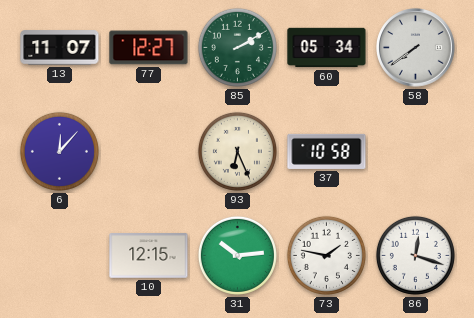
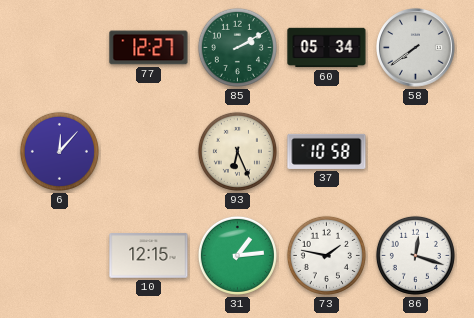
13: 11:07 -> none
31: 10:14 -> 1:14
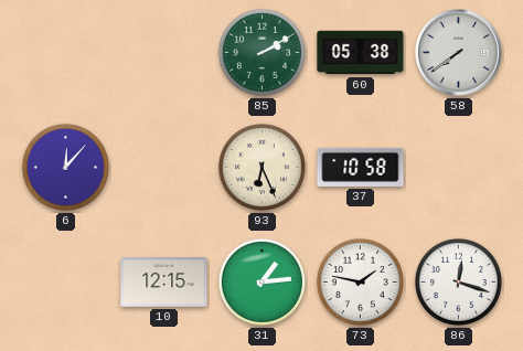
77: 12:27 -> none
60: 05:34 -> 05:38
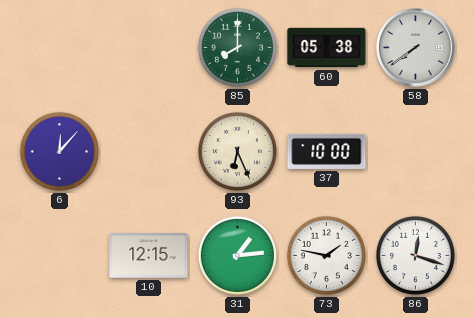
85: 2:10 -> 8:00
37: 10:58 -> 10:00
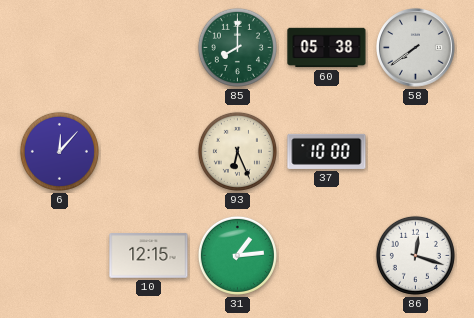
73: 1:47 -> none
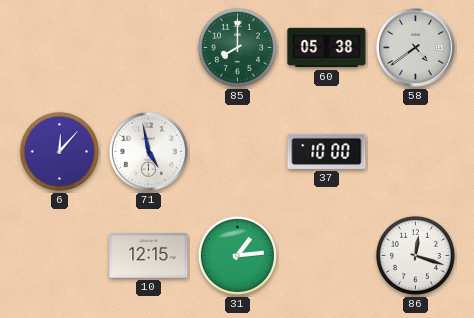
58: 7:39 -> 4:39
71: none -> 4:58
93: 6:26 -> none
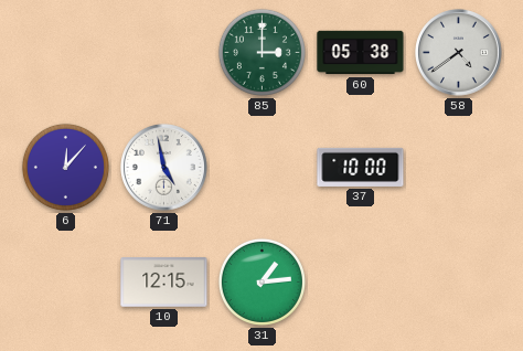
85: 8:00 -> 3:00
86: 12:18 -> none
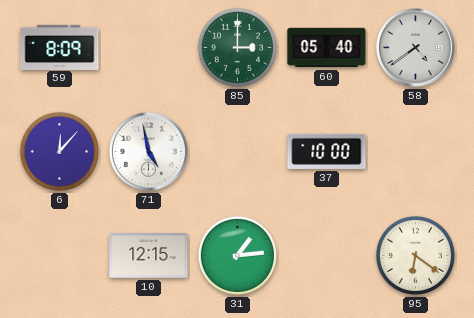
59: none -> 8:09
60: 05:38 -> 05:40
95: none -> 6:21
